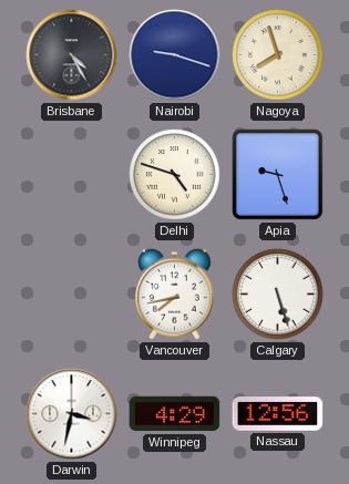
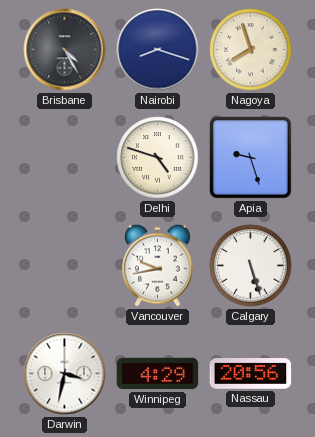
Nairobi: 9:18 -> 8:18
Vancouver: 7:43 -> 9:43
Nassau: 12:56 -> 20:56
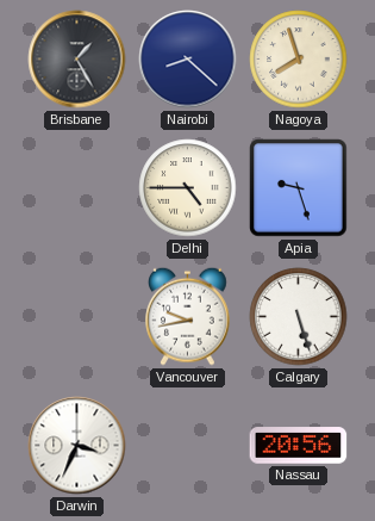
Brisbane: 4:25 -> 1:25
Nairobi: 8:18 -> 8:22
Delhi: 4:48 -> 4:45
Darwin: 3:32 -> 3:34
Winnipeg: 4:29 -> none
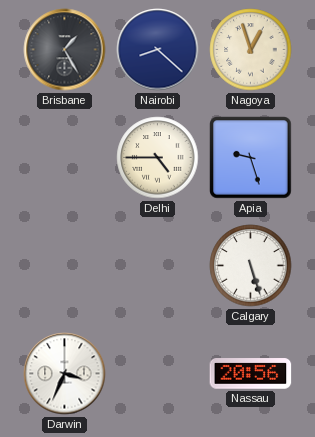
Nagoya: 7:57 -> 12:57
Vancouver: 9:43 -> none
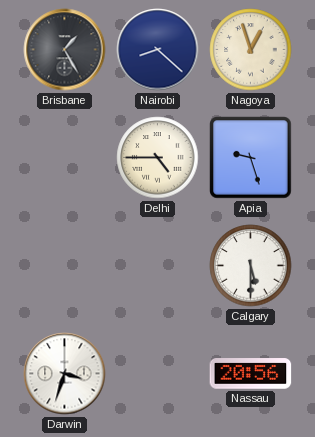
Calgary: 5:27 -> 5:30
Darwin: 3:34 -> 3:33
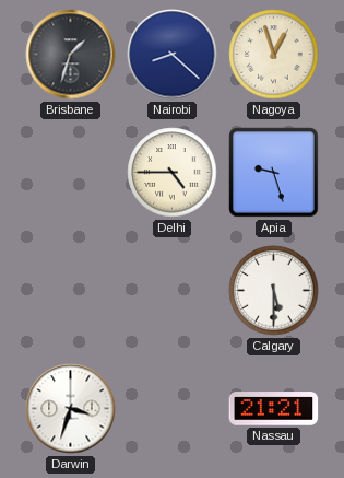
Brisbane: 1:25 -> 1:33
Nassau: 20:56 -> 21:21
